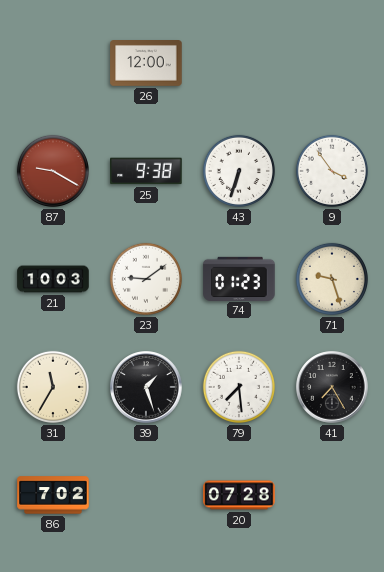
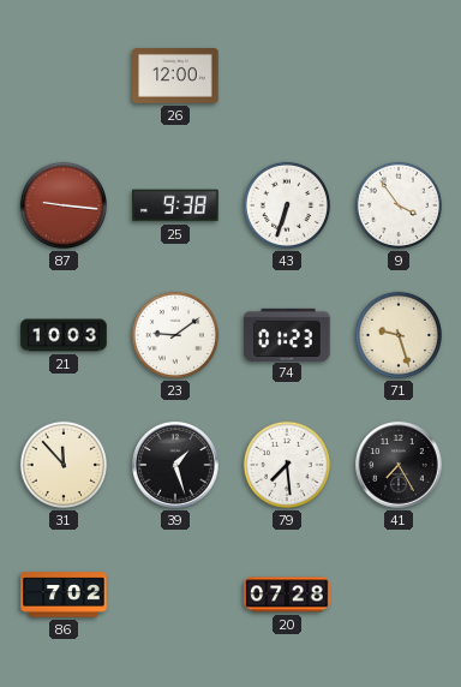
87: 9:20 -> 9:16
31: 11:35 -> 11:53
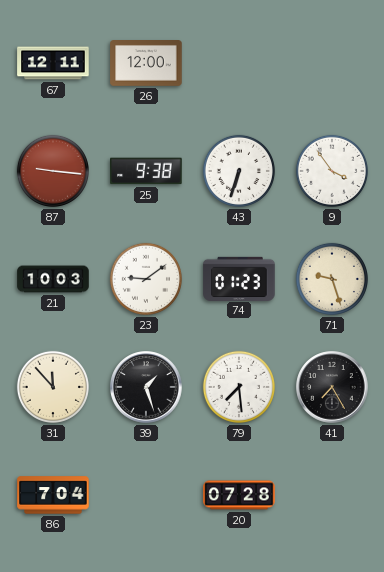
67: none -> 12:11
86: 7:02 -> 7:04
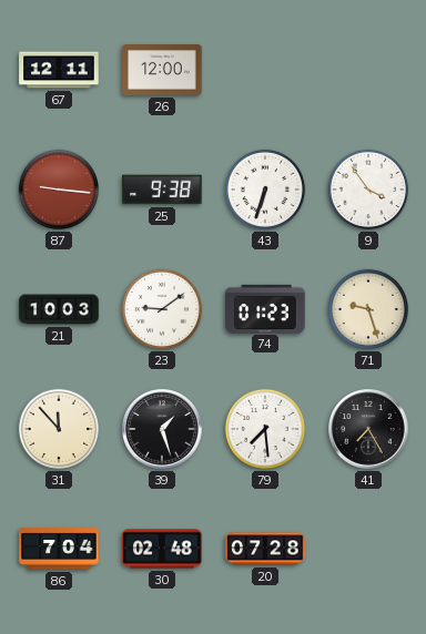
30: none -> 02:48
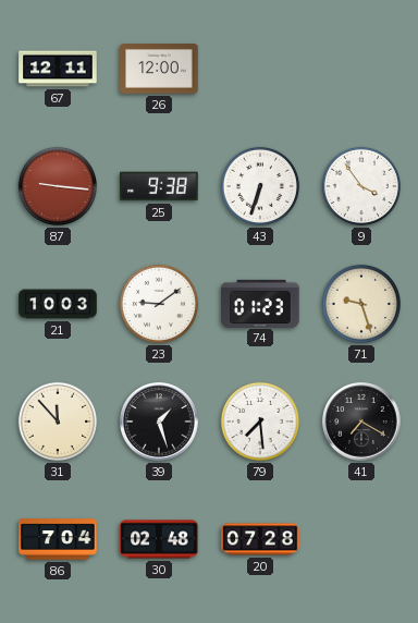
41: 7:25 -> 7:20
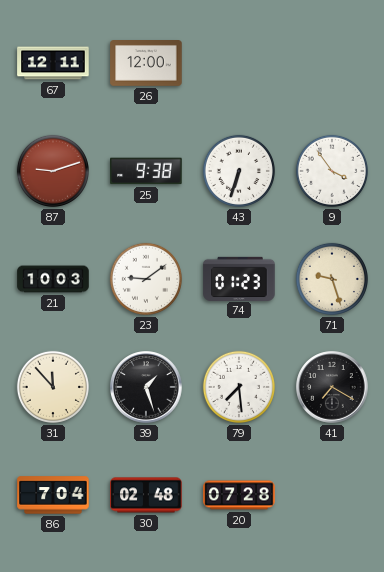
87: 9:16 -> 9:12
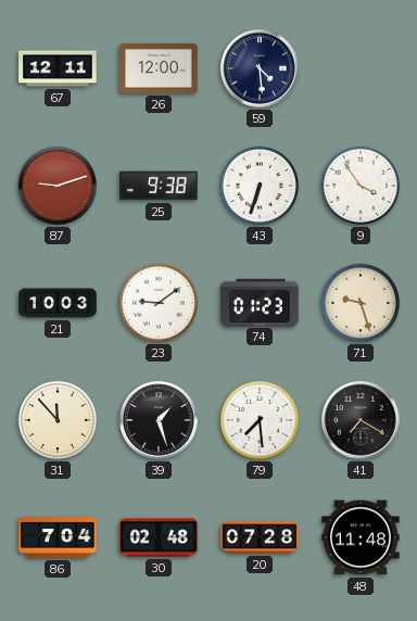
59: none -> 4:29
48: none -> 11:48
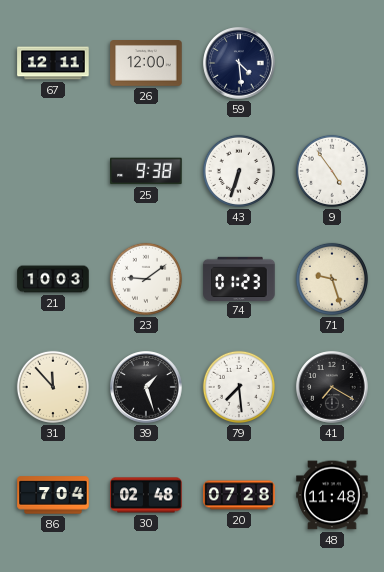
87: 9:12 -> none
9: 3:54 -> 4:54
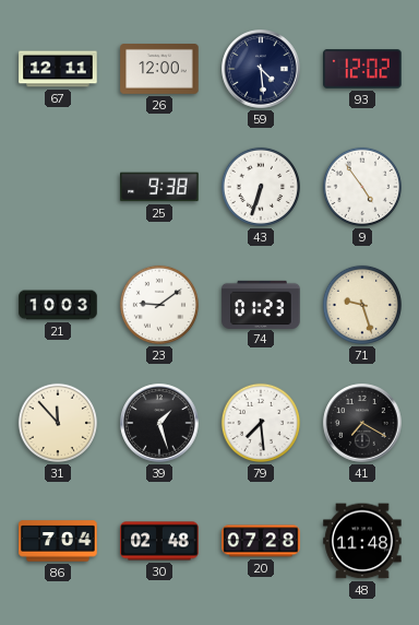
93: none -> 12:02
